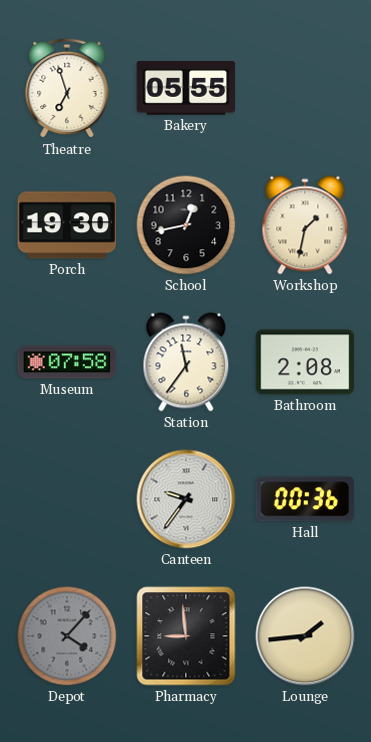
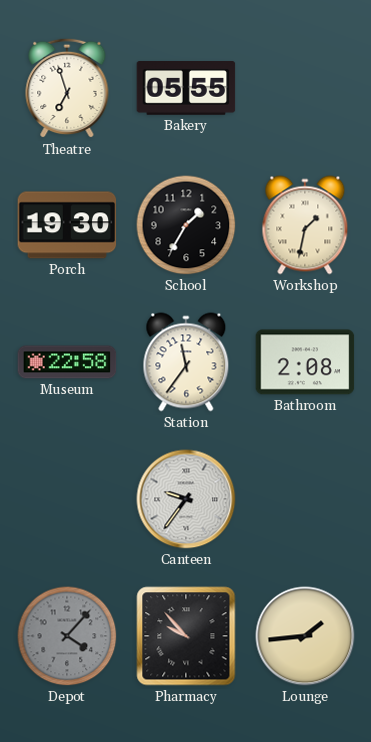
School: 12:43 -> 1:35
Museum: 07:58 -> 22:58
Hall: 00:36 -> none
Pharmacy: 8:59 -> 9:53
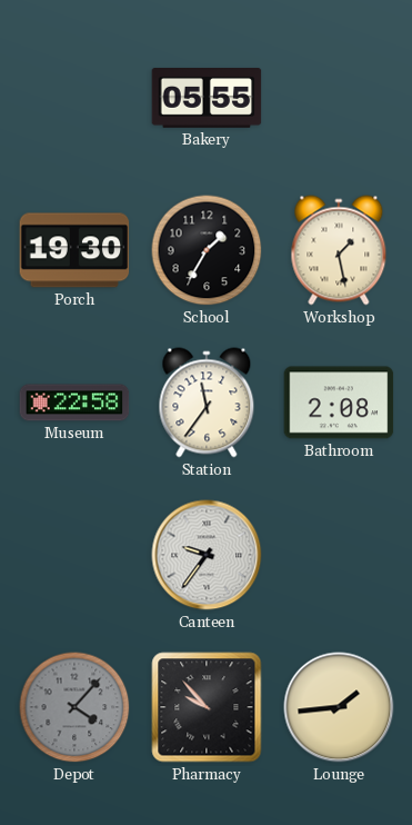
Theatre: 6:57 -> none
Workshop: 1:32 -> 1:28
